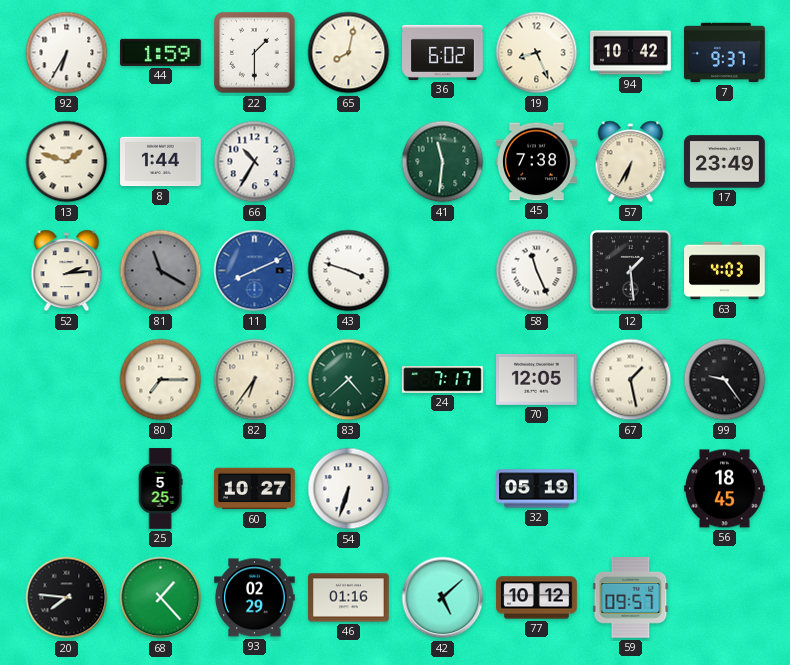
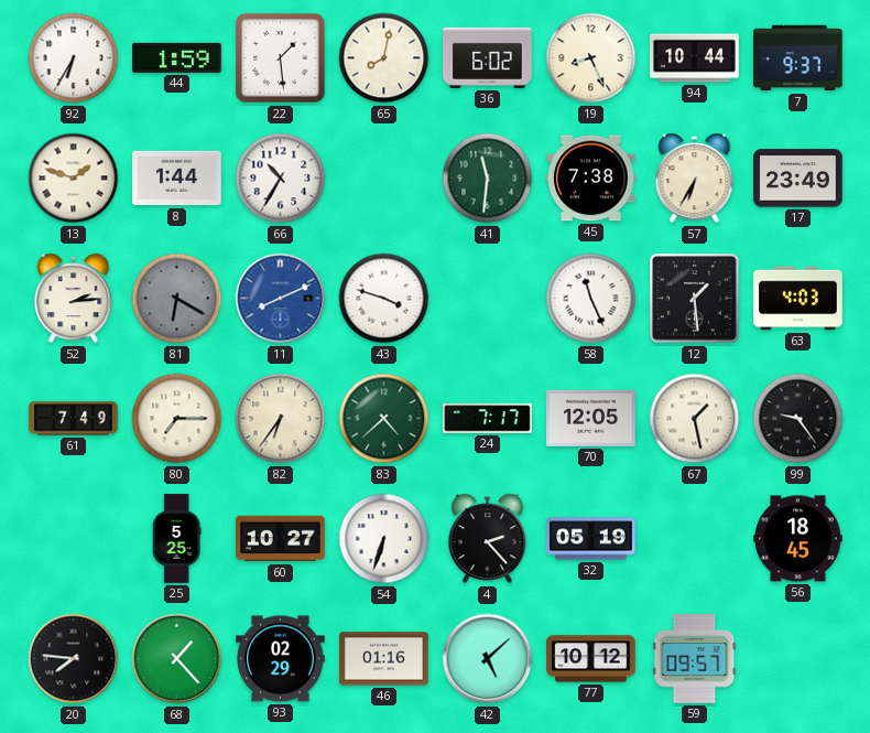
22: 1:30 -> 1:29
94: 10:42 -> 10:44
81: 11:20 -> 6:20
61: none -> 7:49
4: none -> 2:23
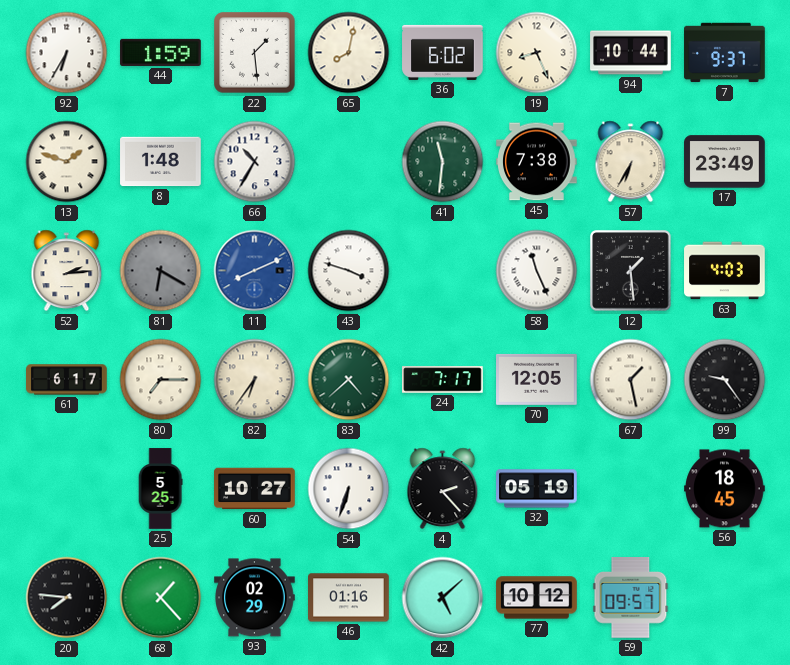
8: 1:44 -> 1:48
61: 7:49 -> 6:17
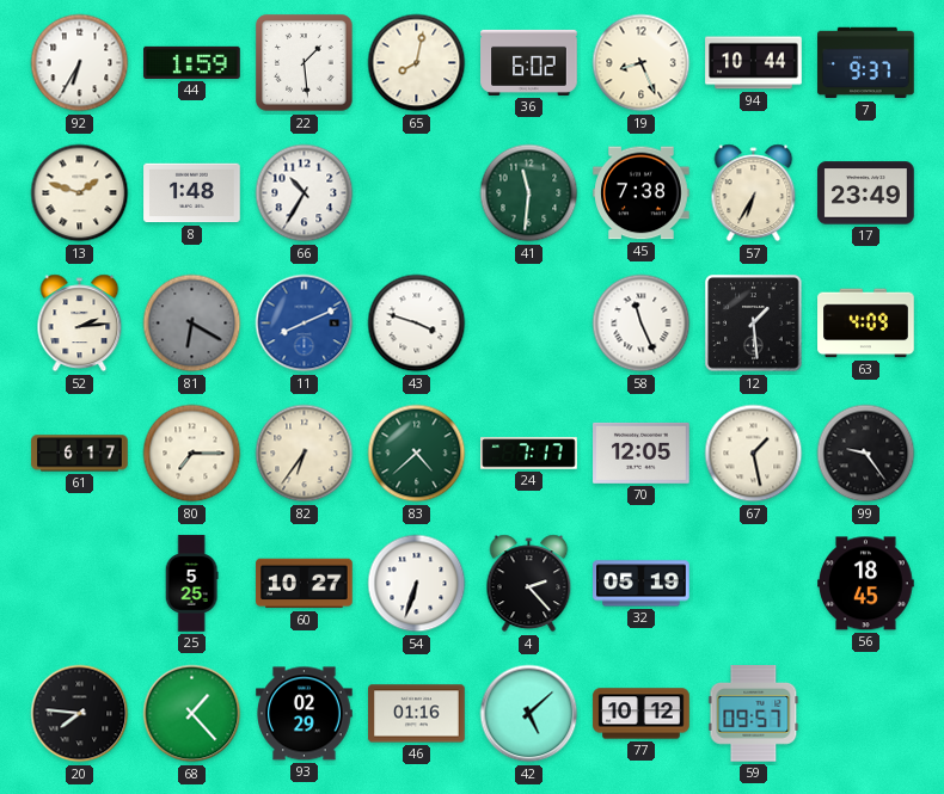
63: 4:03 -> 4:09
